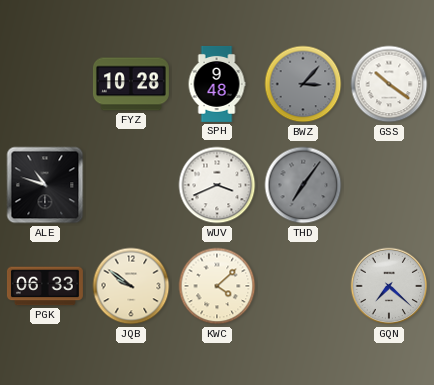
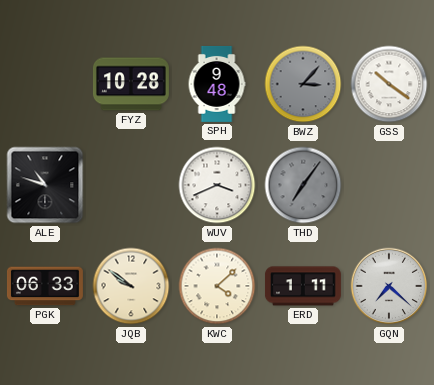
ERD: none -> 1:11
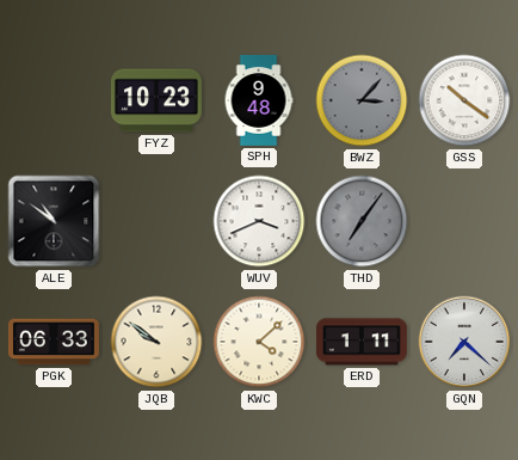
FYZ: 10:28 -> 10:23
ALE: 10:48 -> 10:51
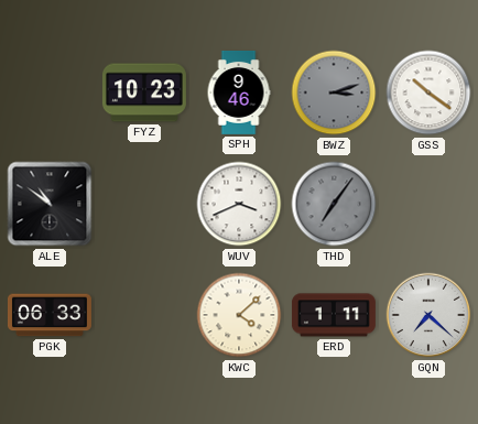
SPH: 9:48 -> 9:46
BWZ: 3:07 -> 3:12
JQB: 9:51 -> none
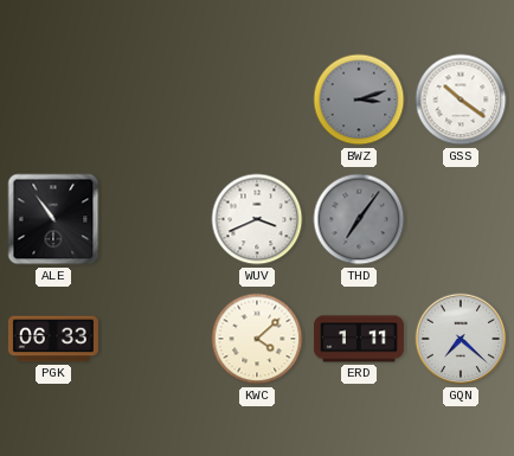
FYZ: 10:23 -> none
SPH: 9:46 -> none
ALE: 10:51 -> 10:54
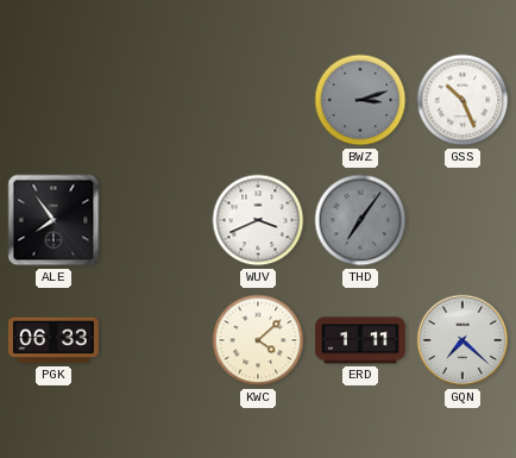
GSS: 10:21 -> 10:26
ALE: 10:54 -> 7:54
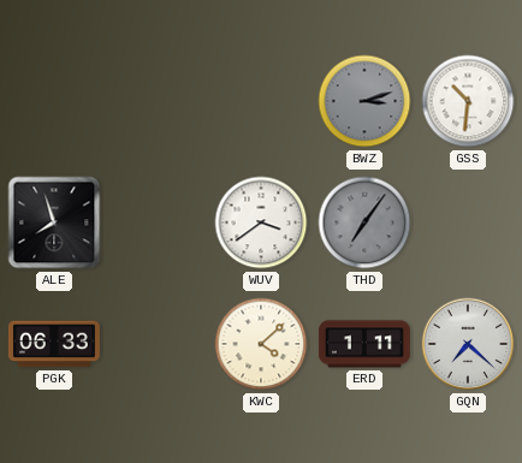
GSS: 10:26 -> 10:31
ALE: 7:54 -> 7:57
WUV: 3:41 -> 3:39
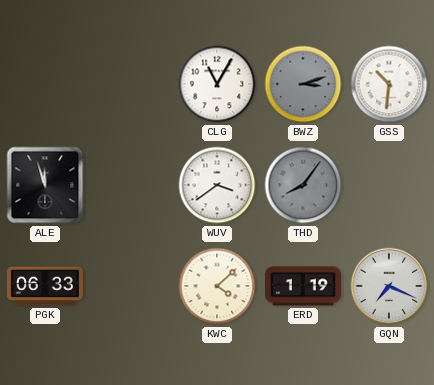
CLG: none -> 11:05
ALE: 7:57 -> 11:57
THD: 7:06 -> 8:06
ERD: 1:11 -> 1:19
GQN: 7:22 -> 7:19
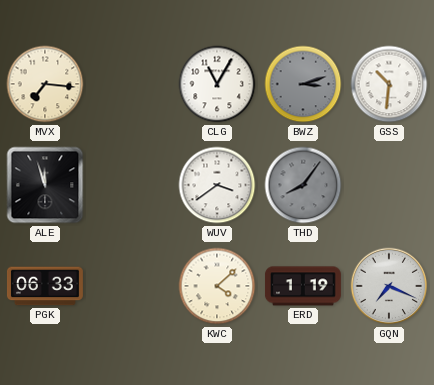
MVX: none -> 7:16
